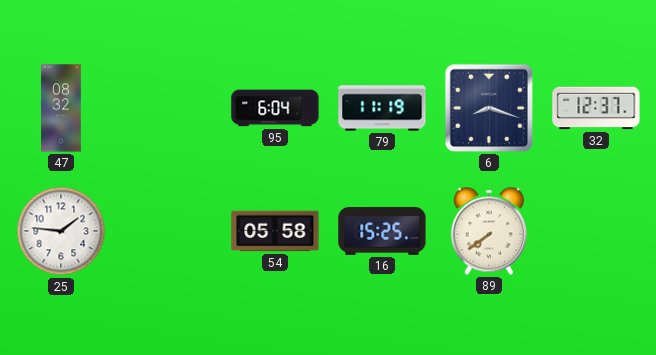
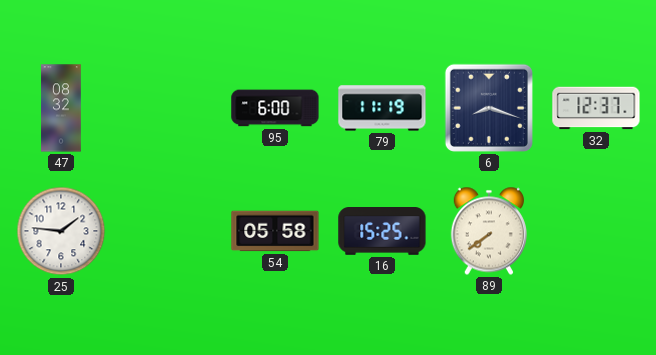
95: 6:04 -> 6:00
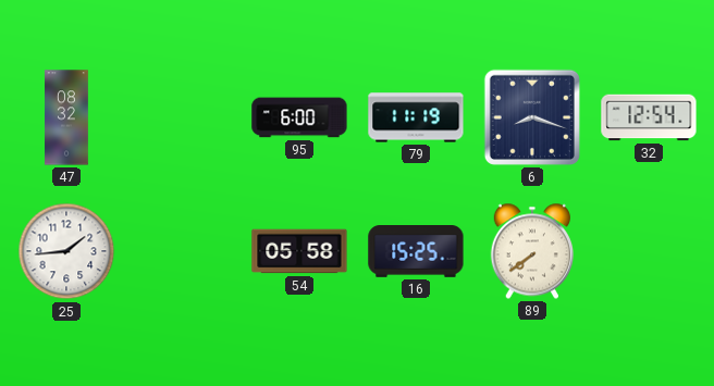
32: 12:37 -> 12:54
25: 1:46 -> 1:44
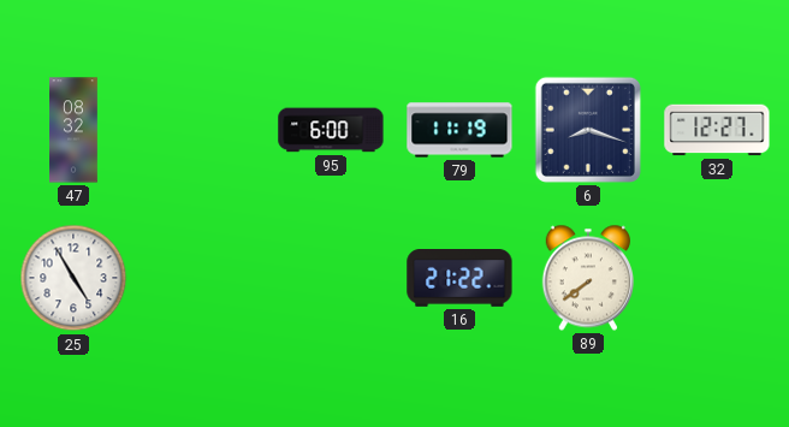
32: 12:54 -> 12:27
25: 1:44 -> 4:55
54: 05:58 -> none
16: 15:25 -> 21:22
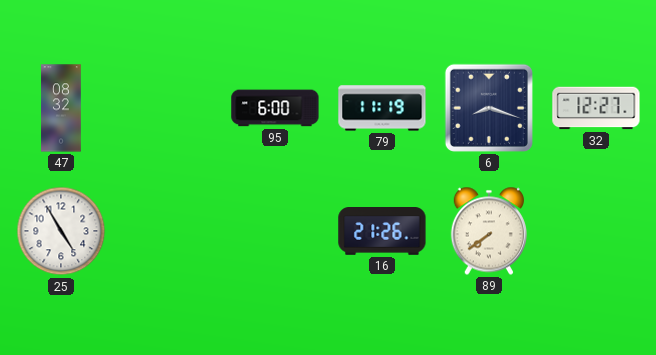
16: 21:22 -> 21:26
